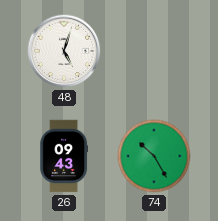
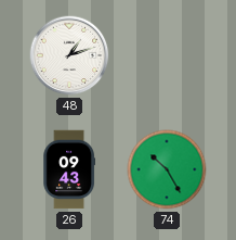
48: 5:03 -> 1:12
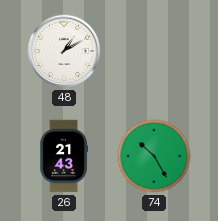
48: 1:12 -> 1:10
26: 09:43 -> 21:43
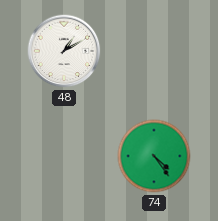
26: 21:43 -> none
74: 10:25 -> 4:24
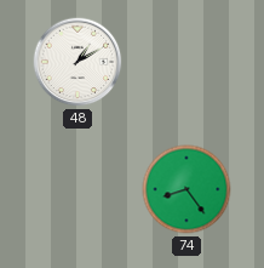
74: 4:24 -> 8:24
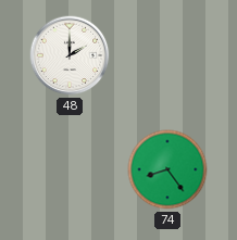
48: 1:10 -> 2:00
